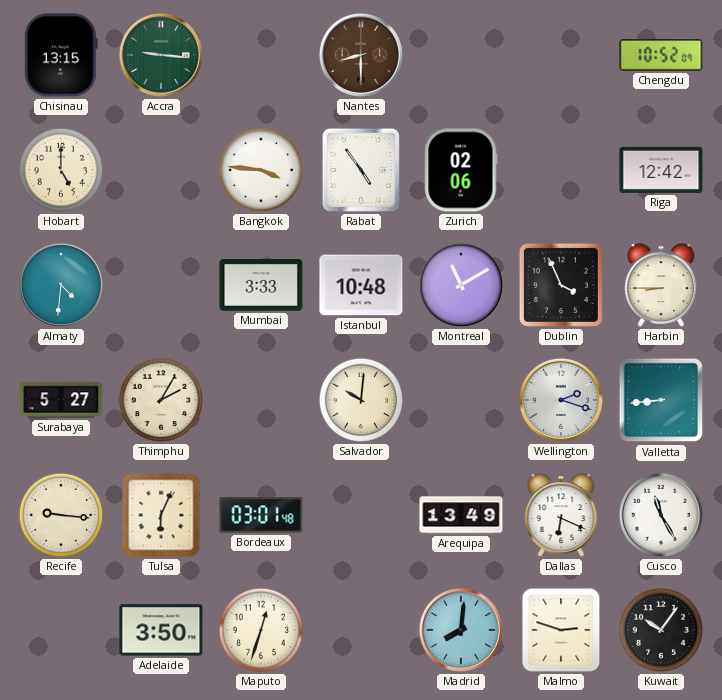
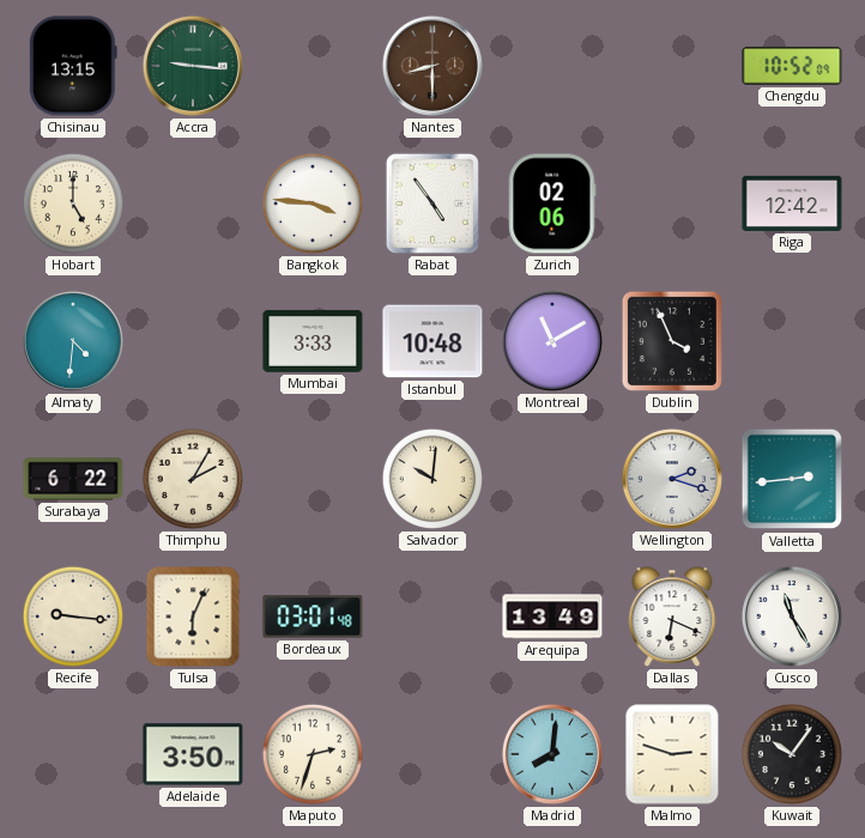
Harbin: 8:45 -> none
Surabaya: 5:27 -> 6:22
Valletta: 8:44 -> 2:44
Maputo: 12:33 -> 2:33
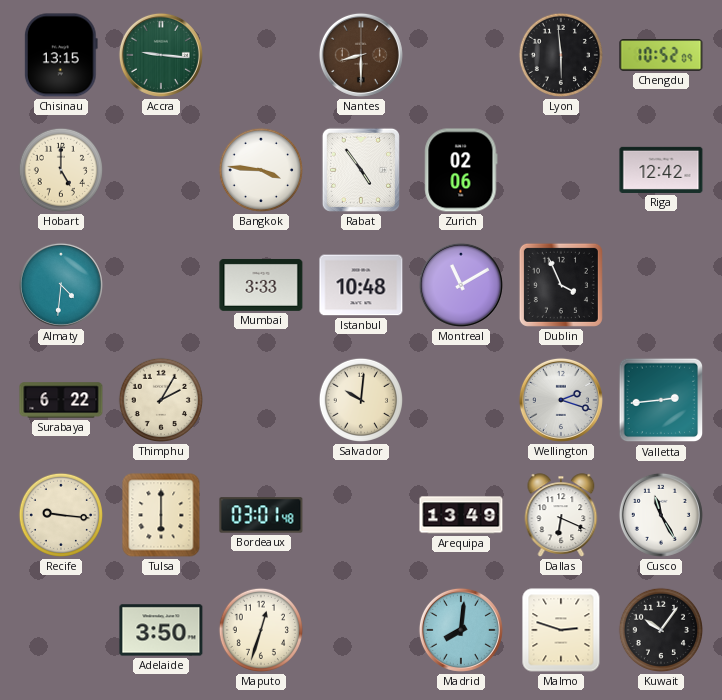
Lyon: none -> 5:59
Tulsa: 6:04 -> 6:00
Maputo: 2:33 -> 12:33
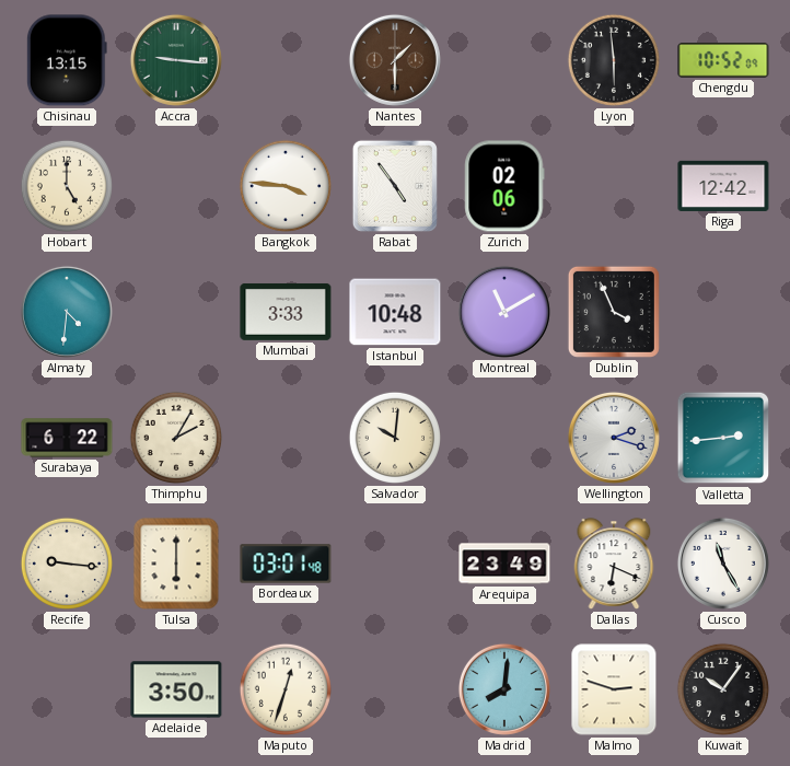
Nantes: 8:30 -> 1:30
Arequipa: 13:49 -> 23:49
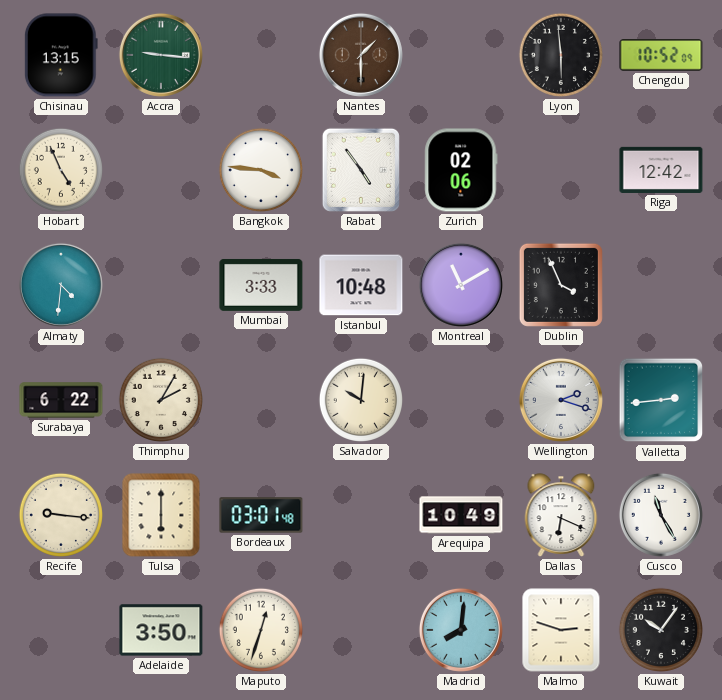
Hobart: 5:00 -> 4:56
Arequipa: 23:49 -> 10:49
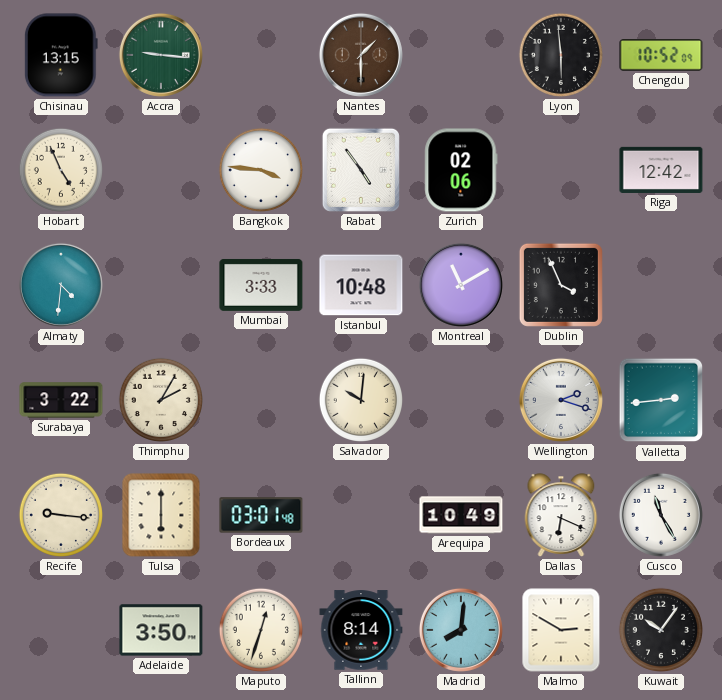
Surabaya: 6:22 -> 3:22
Tallinn: none -> 8:14
Malmo: 2:48 -> 2:50
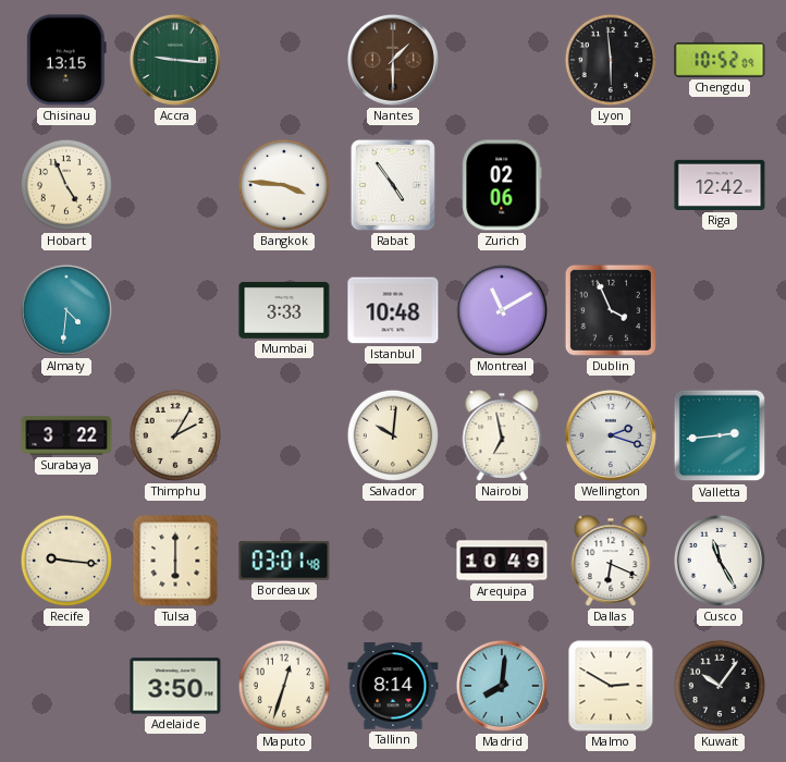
Nairobi: none -> 6:58
